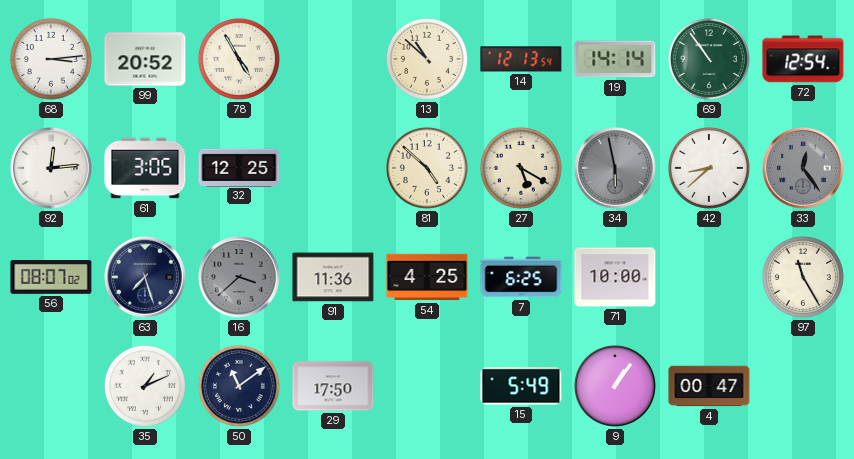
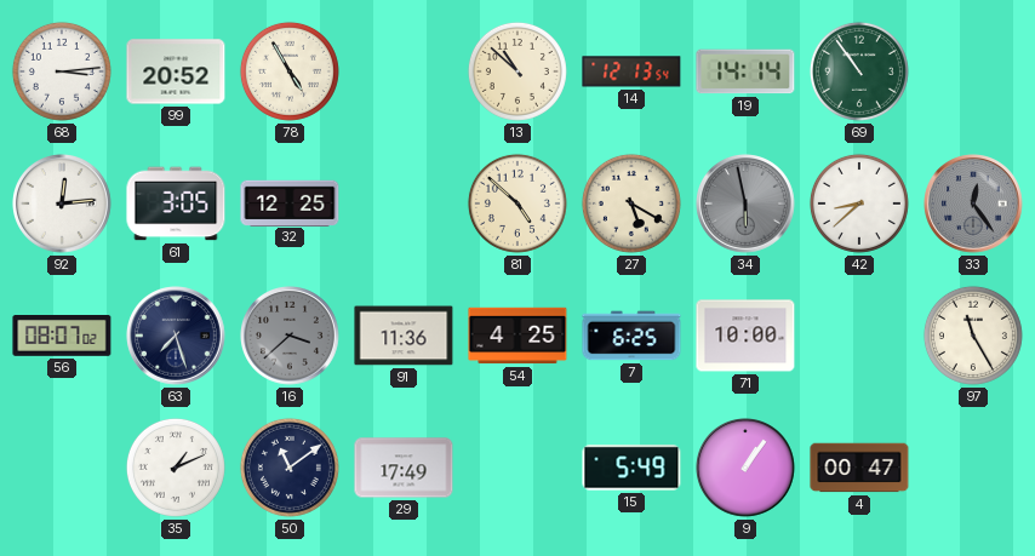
72: 12:54 -> none
29: 17:50 -> 17:49
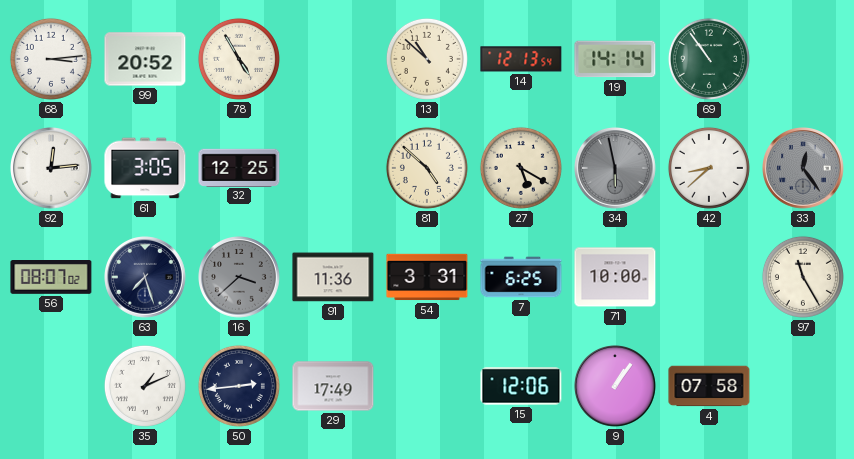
54: 4:25 -> 3:31
50: 11:09 -> 2:44
15: 5:49 -> 12:06
4: 00:47 -> 07:58
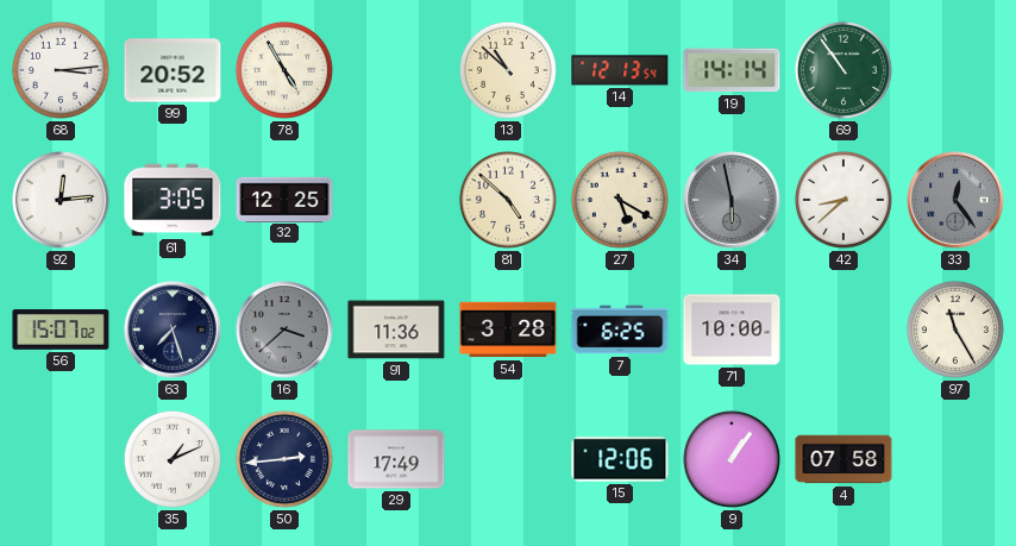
56: 08:07 -> 15:07
54: 3:31 -> 3:28
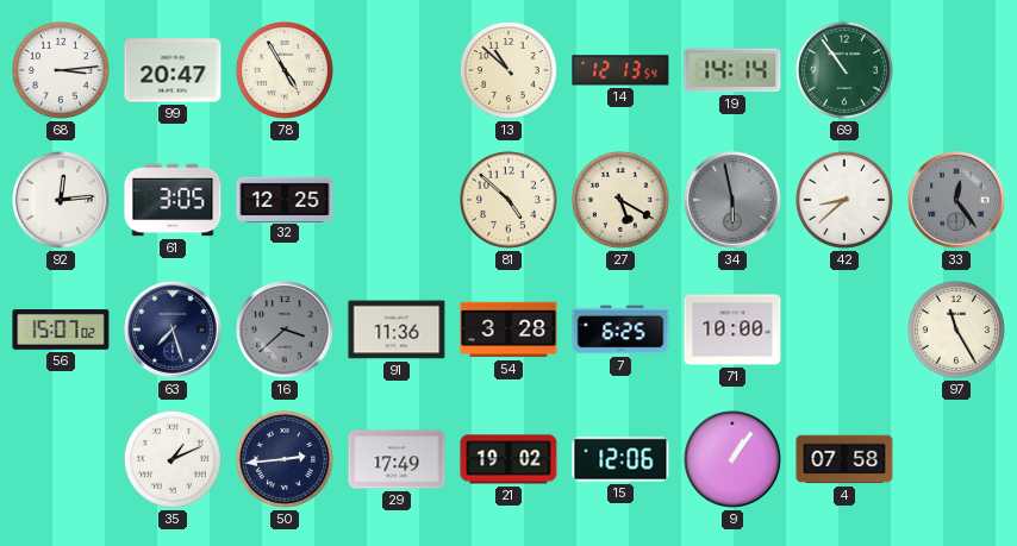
99: 20:52 -> 20:47
21: none -> 19:02
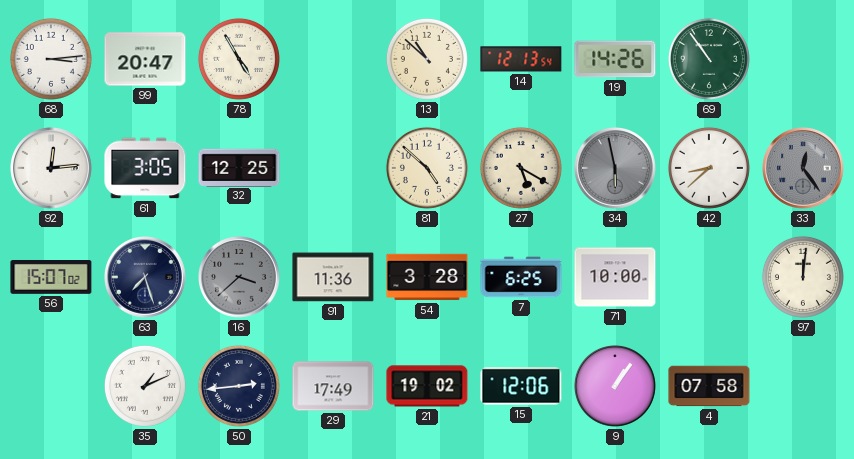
19: 14:14 -> 14:26
97: 11:25 -> 12:01
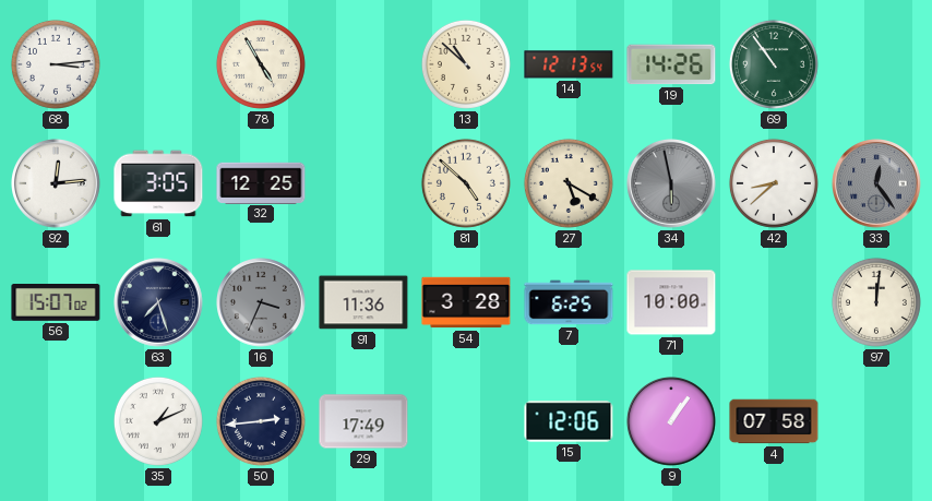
99: 20:47 -> none
16: 3:38 -> 3:34
21: 19:02 -> none
